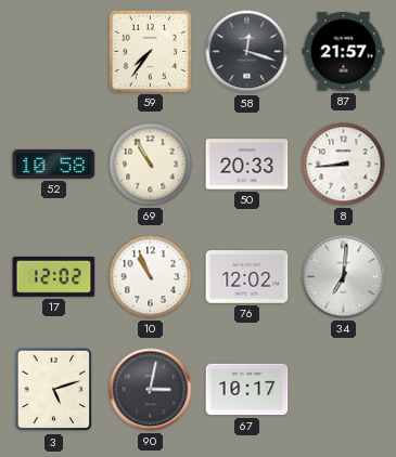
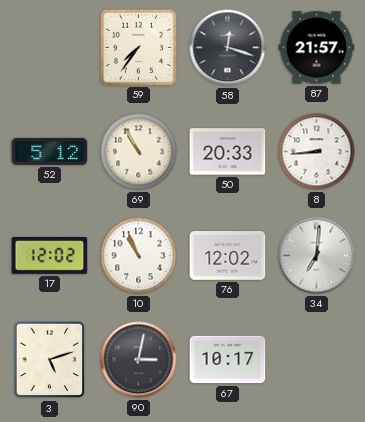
52: 10:58 -> 5:12
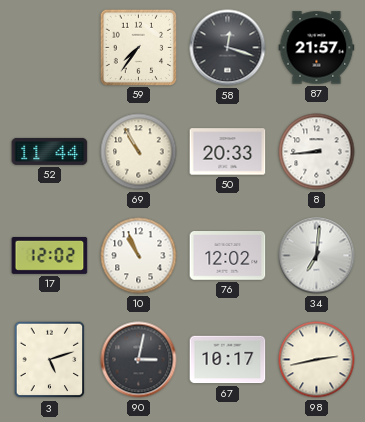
52: 5:12 -> 11:44
98: none -> 2:43
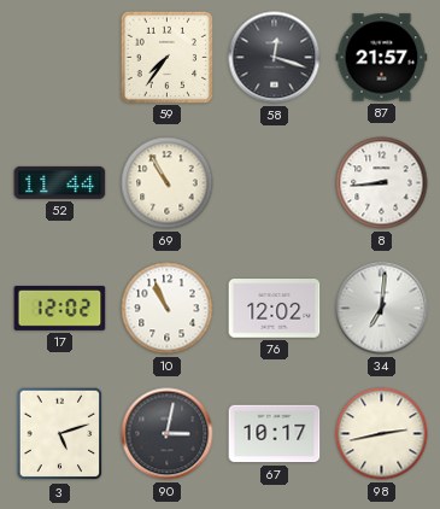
50: 20:33 -> none
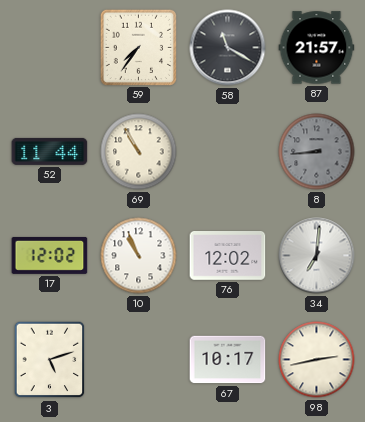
58: 12:18 -> 11:20
8 dial: white -> grey
90: 3:02 -> none
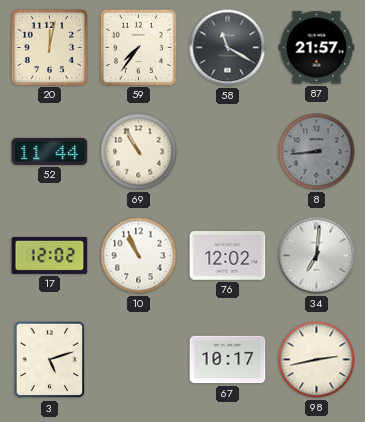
20: none -> 12:02
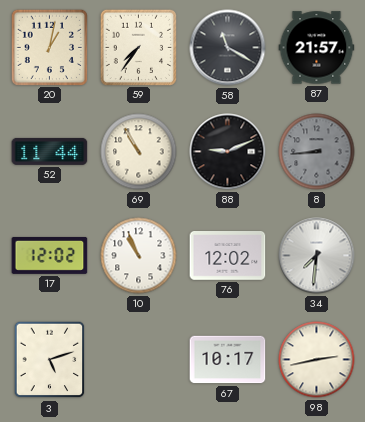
20: 12:02 -> 1:02
88: none -> 9:11
34: 7:01 -> 7:31
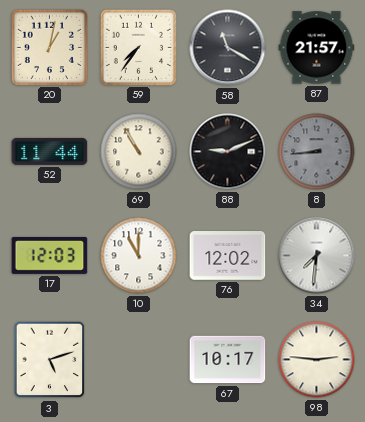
17: 12:02 -> 12:03
10: 10:56 -> 11:00
98: 2:43 -> 2:46
